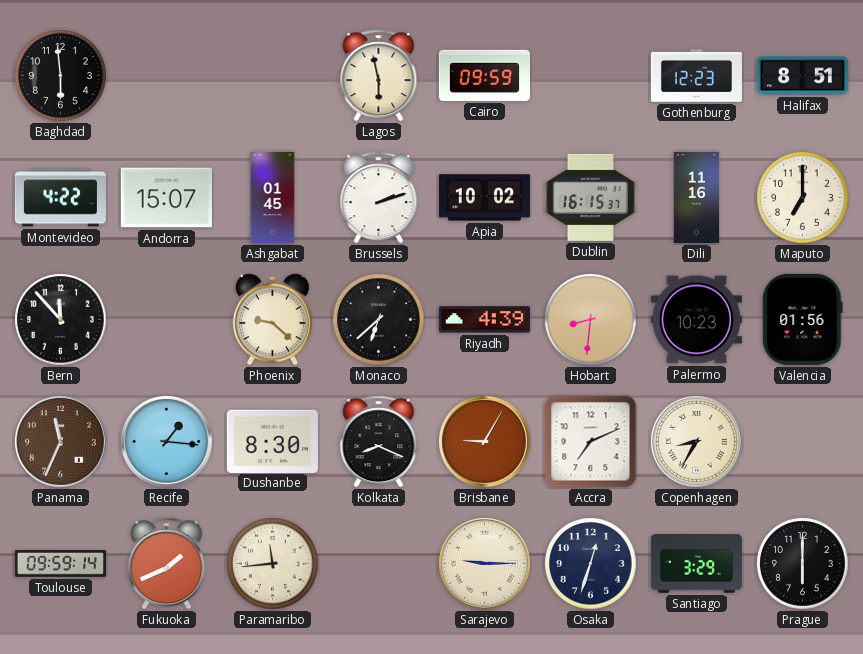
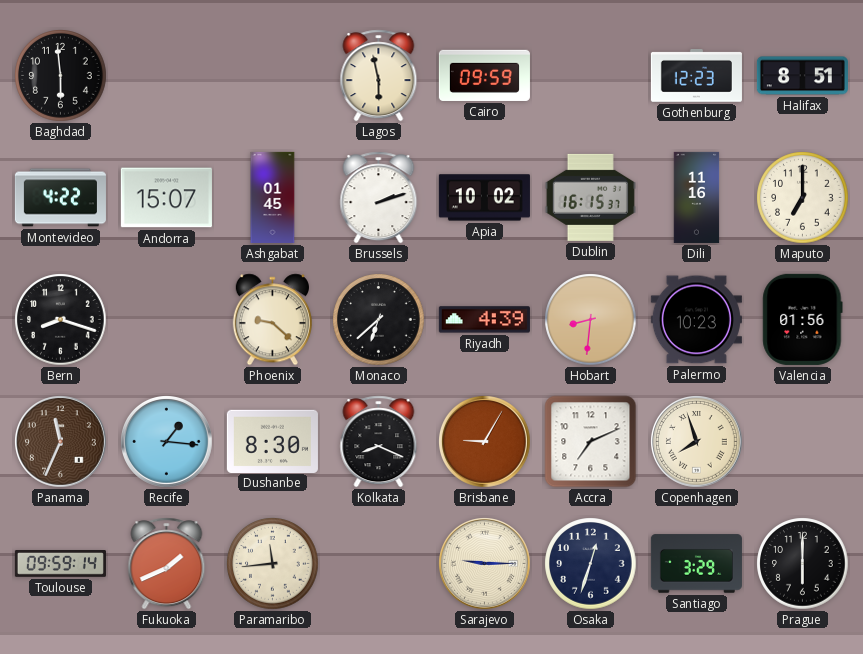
Bern: 11:53 -> 8:18
Copenhagen: 8:35 -> 7:57
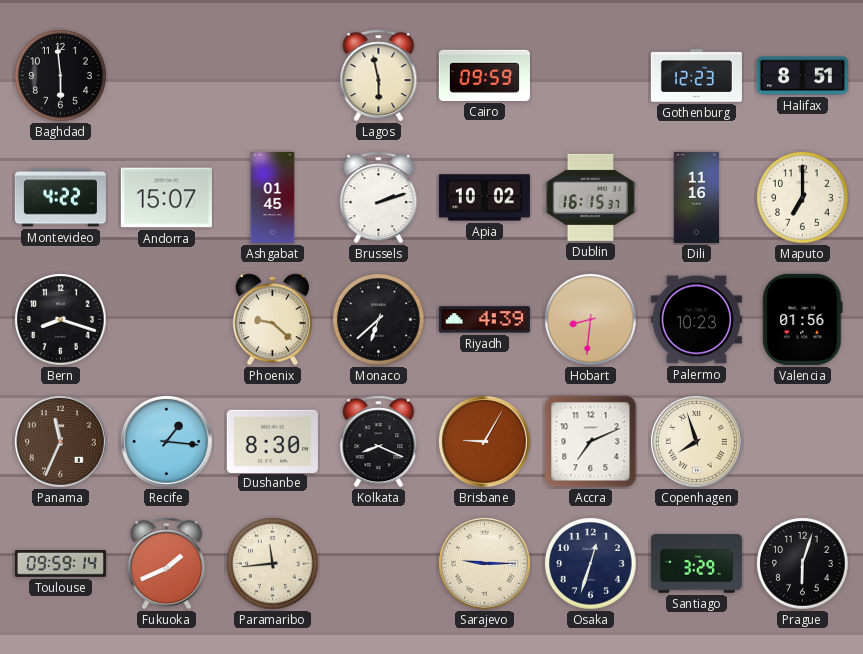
Prague: 6:00 -> 6:03
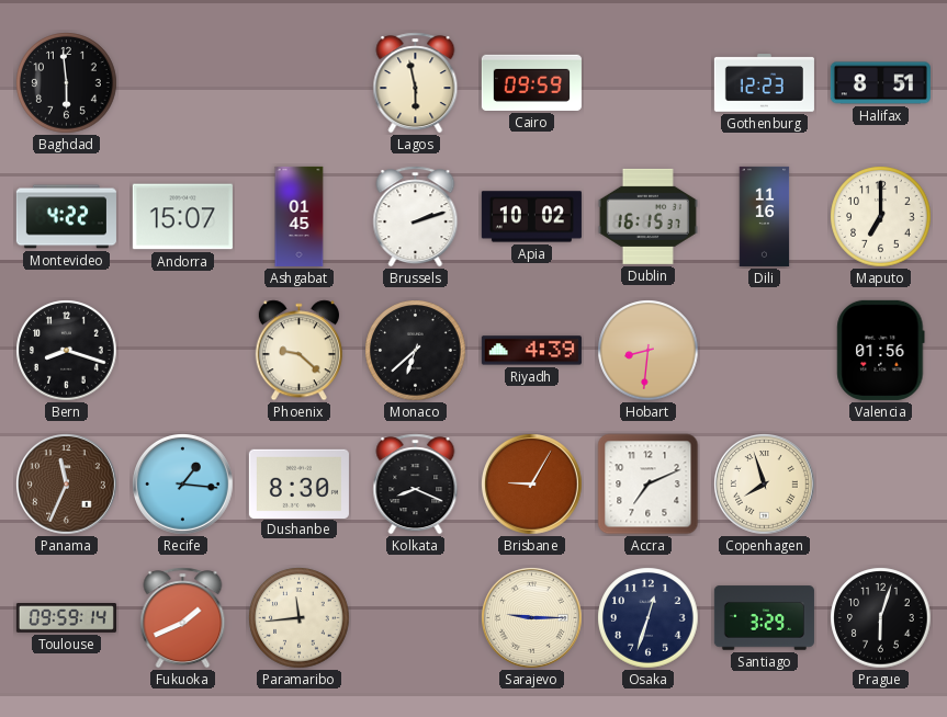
Palermo: 10:23 -> none
